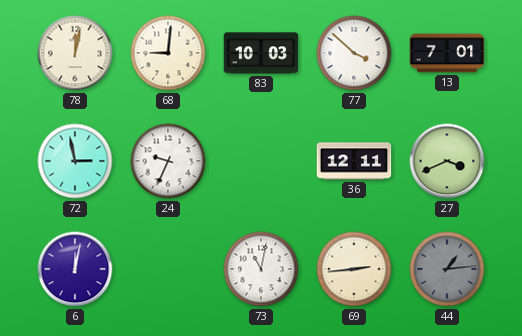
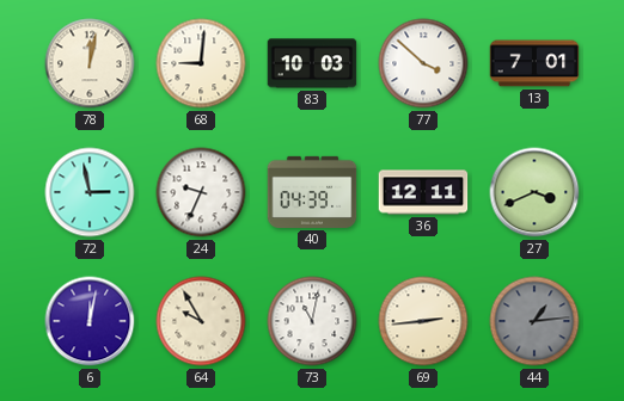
40: none -> 04:39
64: none -> 9:55
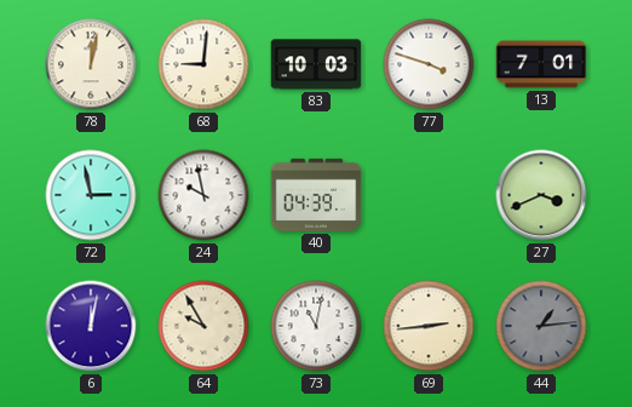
77: 3:52 -> 3:48
24: 9:34 -> 9:58
36: 12:11 -> none
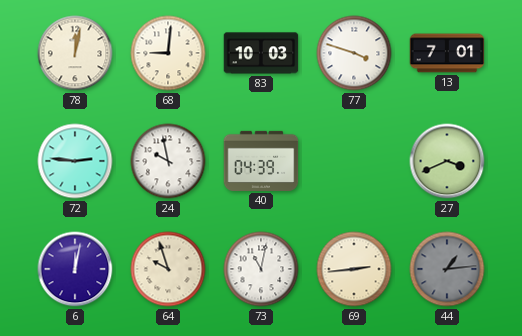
72: 2:58 -> 2:46
64: 9:55 -> 9:57
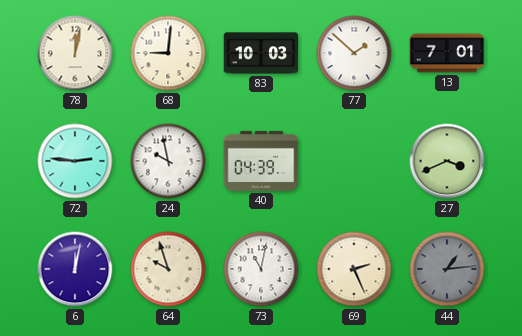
77: 3:48 -> 1:52
69: 2:44 -> 2:26
